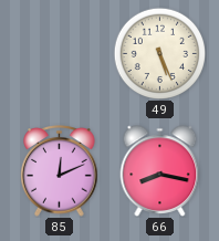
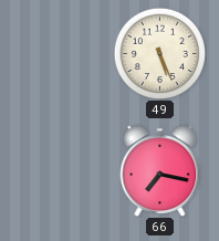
85: 12:11 -> none
66: 8:17 -> 7:17
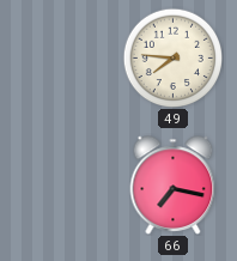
49: 5:26 -> 7:46
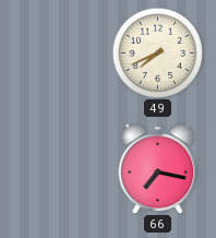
49: 7:46 -> 7:41
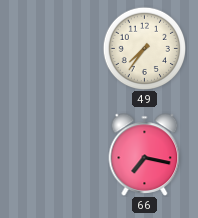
49: 7:41 -> 7:36
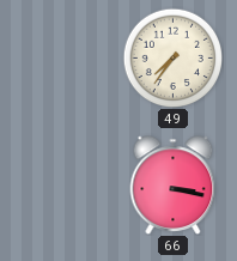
66: 7:17 -> 3:17
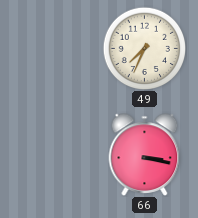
49: 7:36 -> 7:34
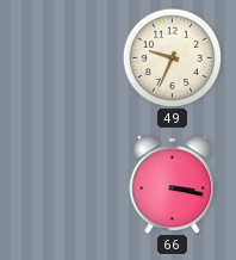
49: 7:34 -> 9:34
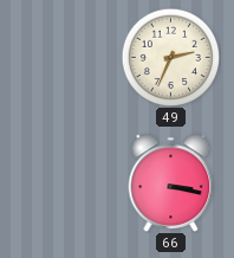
49: 9:34 -> 2:34
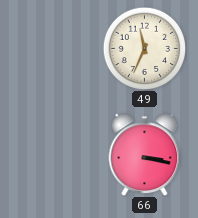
49: 2:34 -> 11:34
